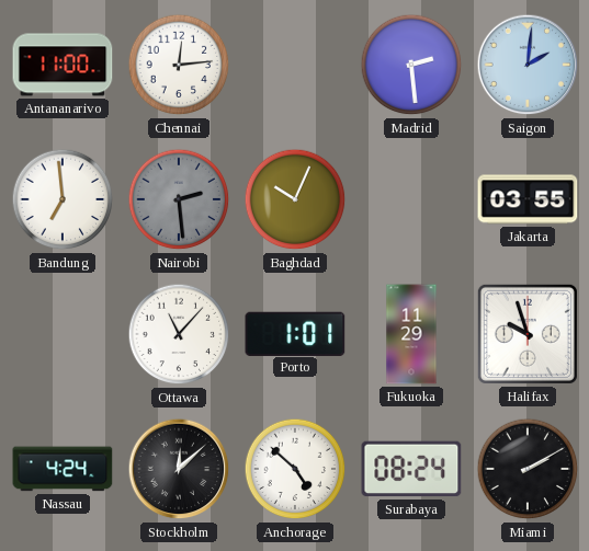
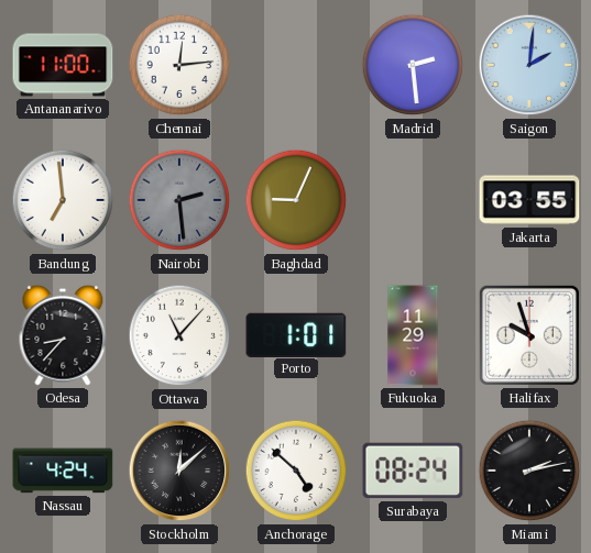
Baghdad: 10:04 -> 9:04
Odesa: none -> 8:37
Miami: 2:10 -> 2:13
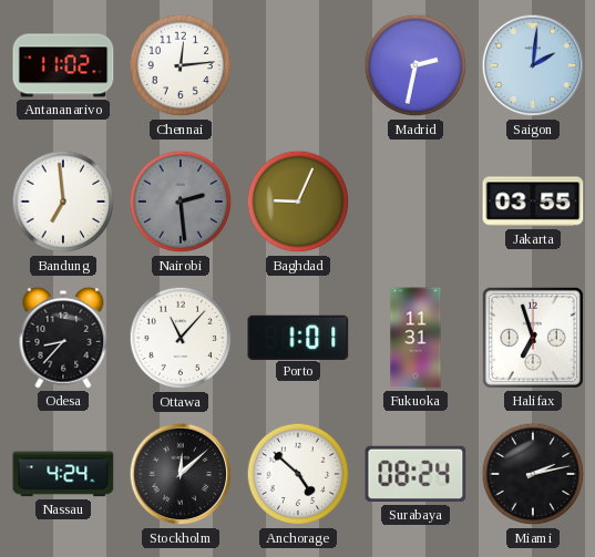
Antananarivo: 11:00 -> 11:02
Madrid: 2:29 -> 2:32
Fukuoka: 11:29 -> 11:31
Halifax: 9:57 -> 6:57
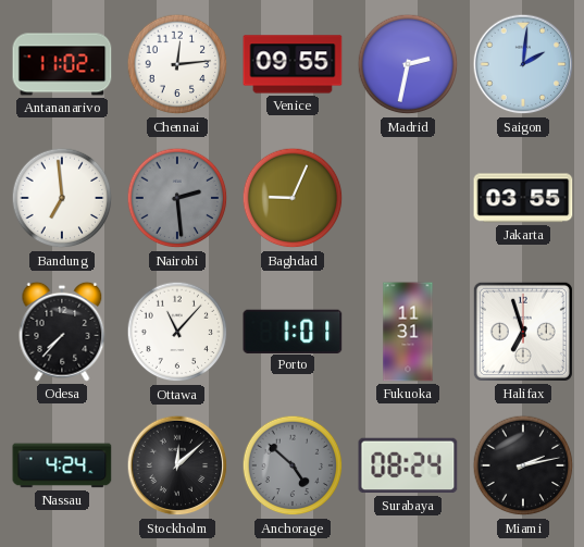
Venice: none -> 09:55
Odesa: 8:37 -> 7:37
Anchorage dial: white -> grey
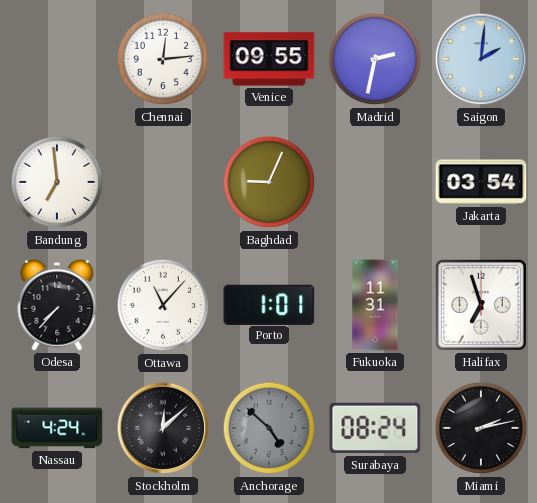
Antananarivo: 11:02 -> none
Nairobi: 2:29 -> none
Jakarta: 03:55 -> 03:54
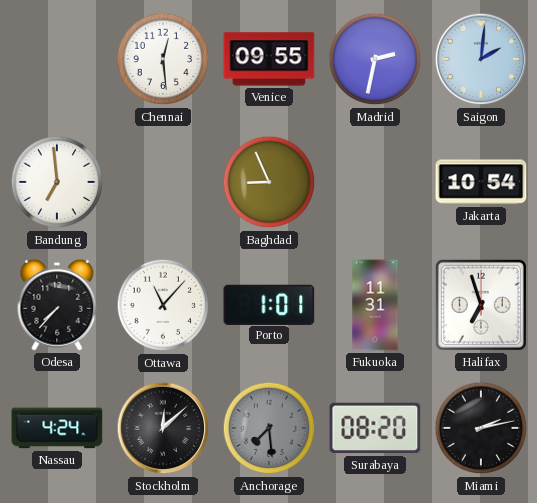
Chennai: 12:14 -> 12:29
Baghdad: 9:04 -> 8:56
Jakarta: 03:54 -> 10:54
Anchorage: 4:52 -> 7:29
Surabaya: 08:24 -> 08:20
